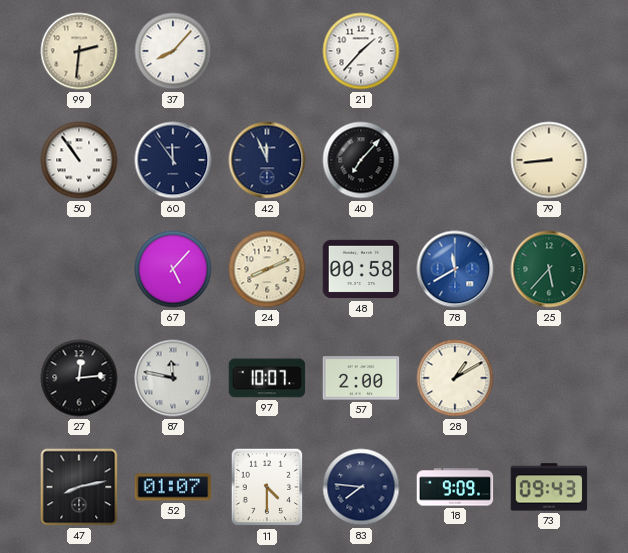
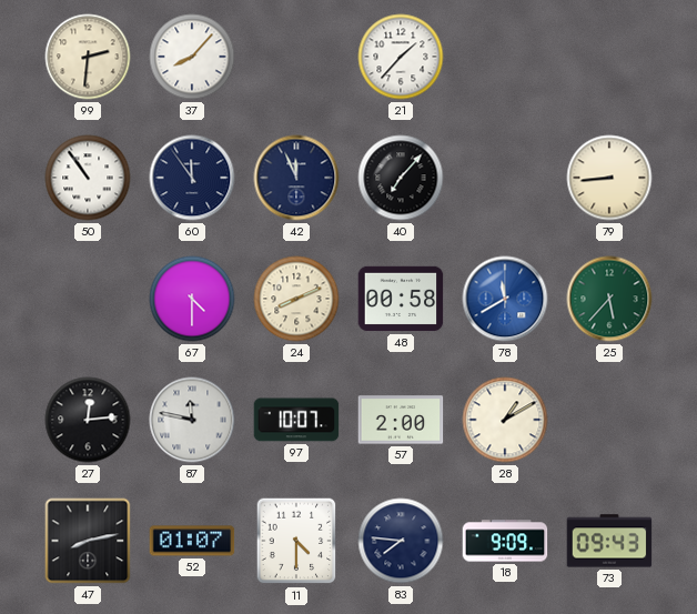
67: 5:07 -> 4:30
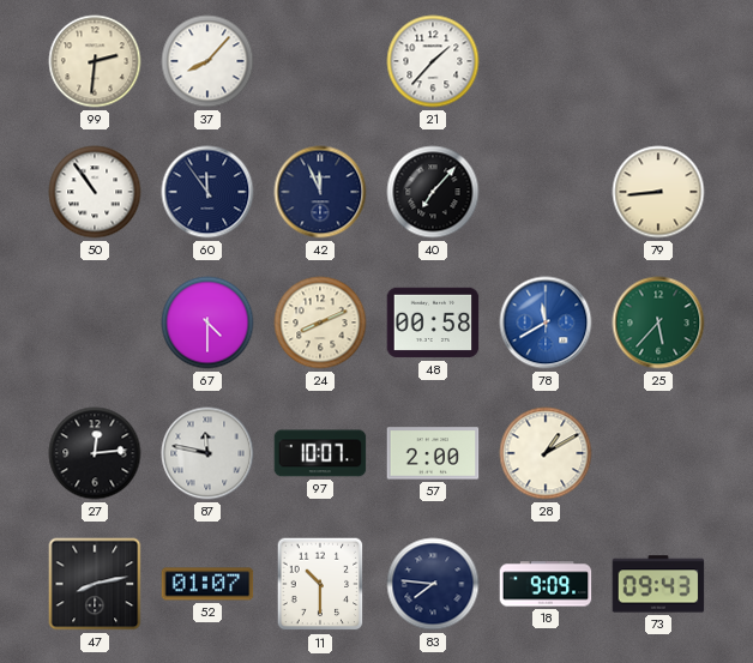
11: 4:30 -> 10:30
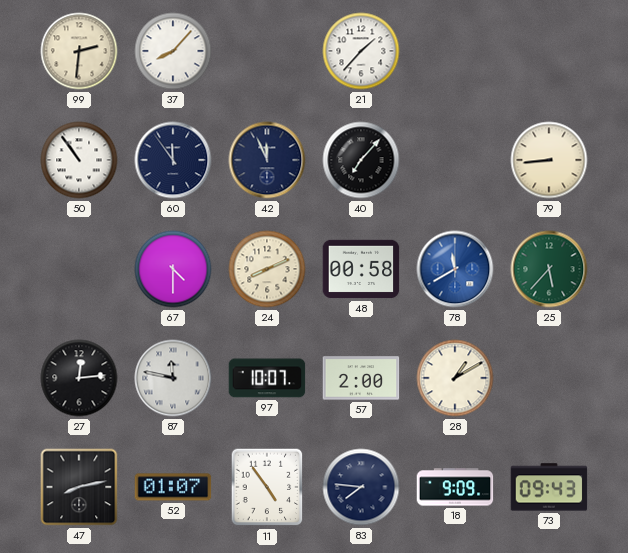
11: 10:30 -> 4:54
